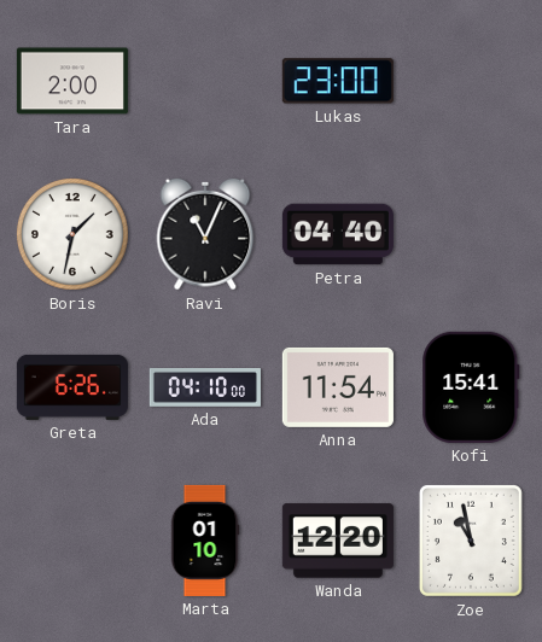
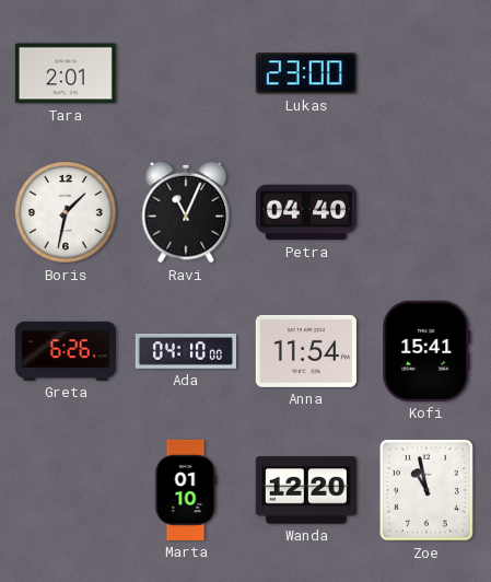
Tara: 2:00 -> 2:01
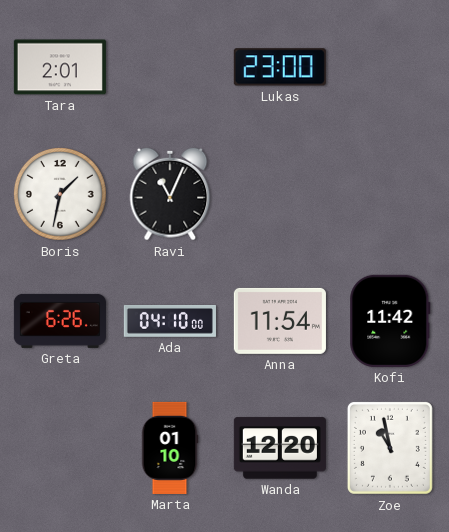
Petra: 04:40 -> none
Kofi: 15:41 -> 11:42
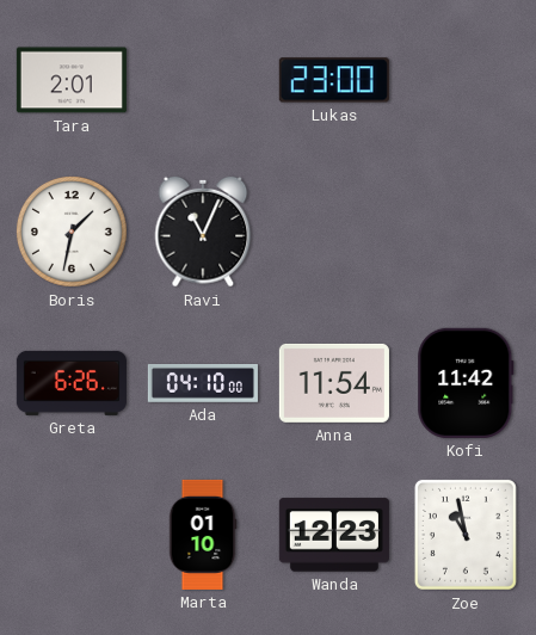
Wanda: 12:20 -> 12:23
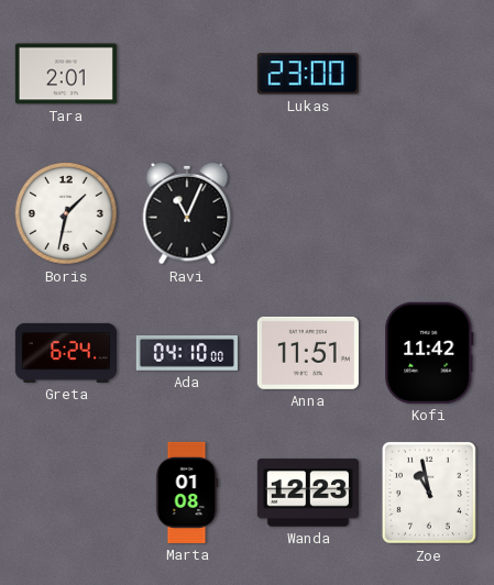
Greta: 6:26 -> 6:24
Anna: 11:54 -> 11:51
Marta: 01:10 -> 01:08
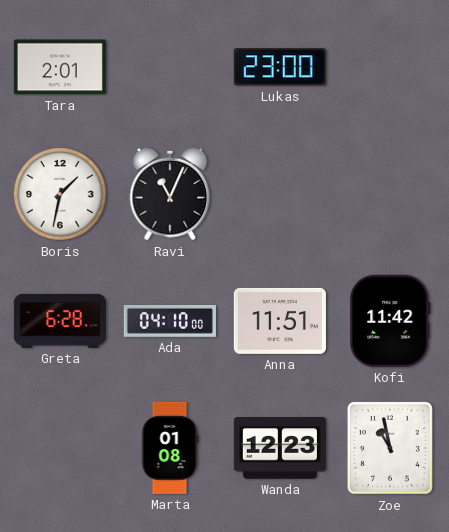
Greta: 6:24 -> 6:28
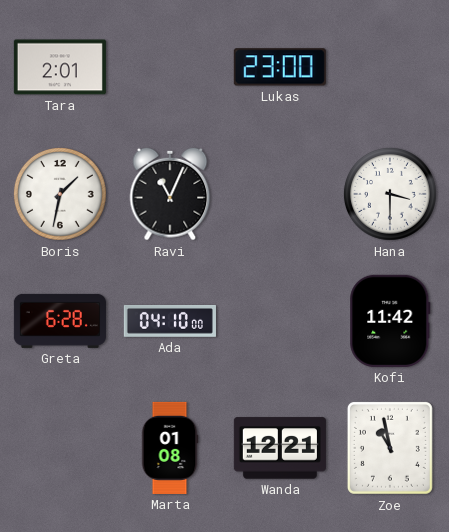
Hana: none -> 3:30
Anna: 11:51 -> none
Wanda: 12:23 -> 12:21
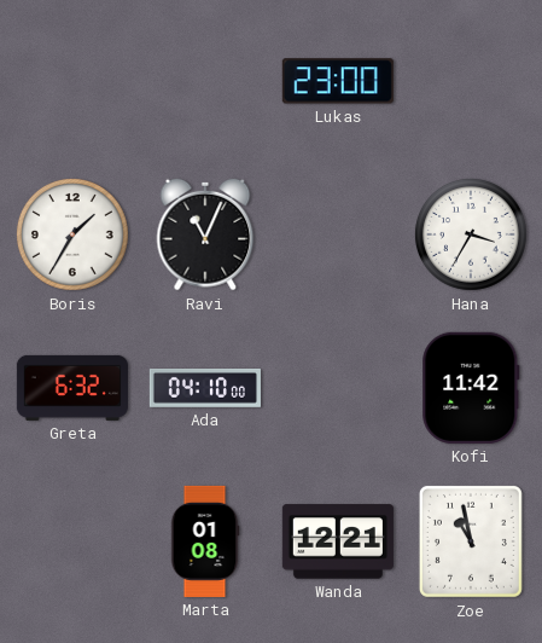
Tara: 2:01 -> none
Boris: 1:32 -> 1:35
Hana: 3:30 -> 3:35
Greta: 6:28 -> 6:32
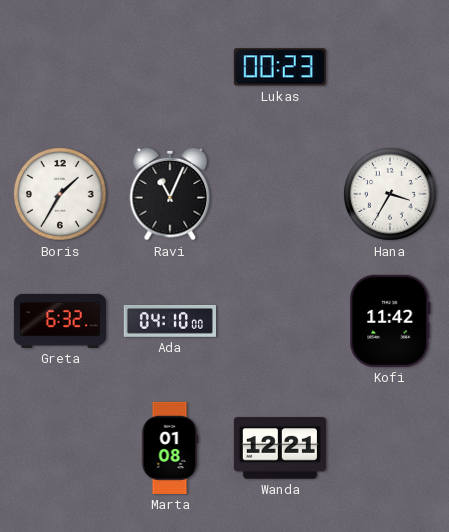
Lukas: 23:00 -> 00:23
Zoe: 10:58 -> none
